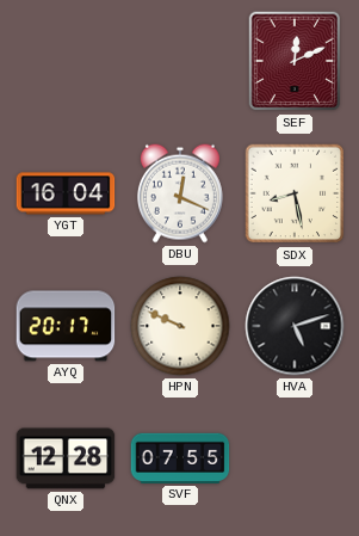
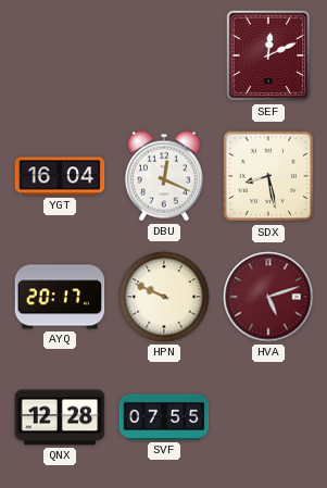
HVA dial: black -> burgundy
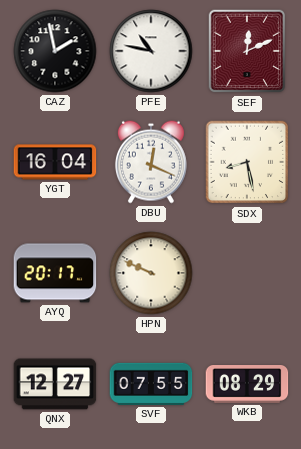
CAZ: none -> 1:58
PFE: none -> 10:47
HVA: 5:12 -> none
QNX: 12:28 -> 12:27
WKB: none -> 08:29
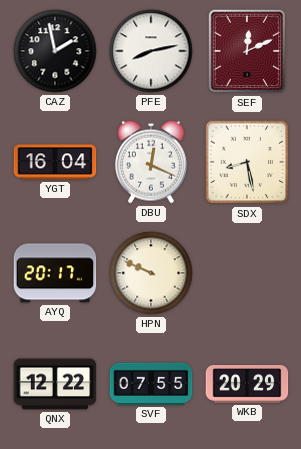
PFE: 10:47 -> 8:13
QNX: 12:27 -> 12:22
WKB: 08:29 -> 20:29
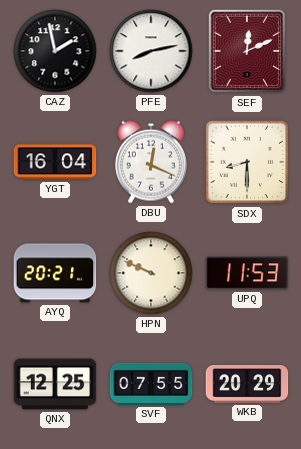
SDX: 8:28 -> 8:30
AYQ: 20:17 -> 20:21
UPQ: none -> 11:53
QNX: 12:22 -> 12:25
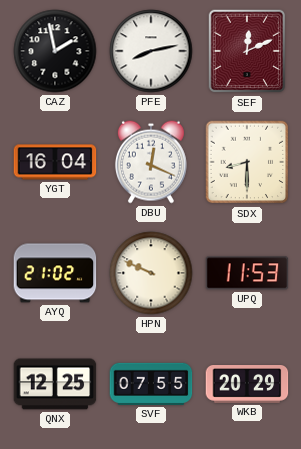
AYQ: 20:21 -> 21:02
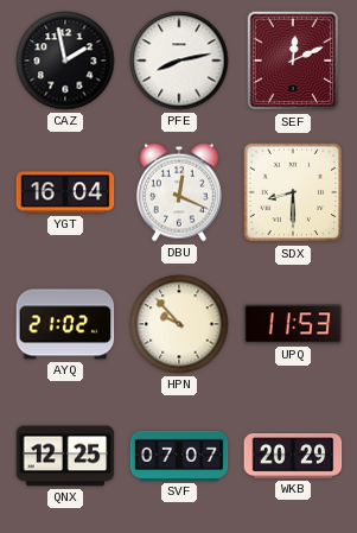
HPN: 9:49 -> 9:53
SVF: 07:55 -> 07:07
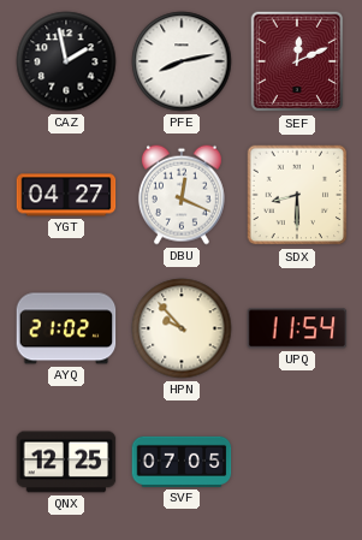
YGT: 16:04 -> 04:27
UPQ: 11:53 -> 11:54
SVF: 07:07 -> 07:05
WKB: 20:29 -> none
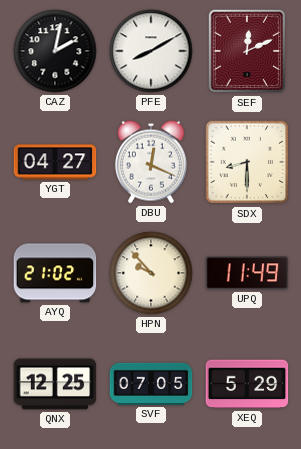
CAZ: 1:58 -> 2:02
PFE: 8:13 -> 8:10
UPQ: 11:54 -> 11:49
XEQ: none -> 5:29
